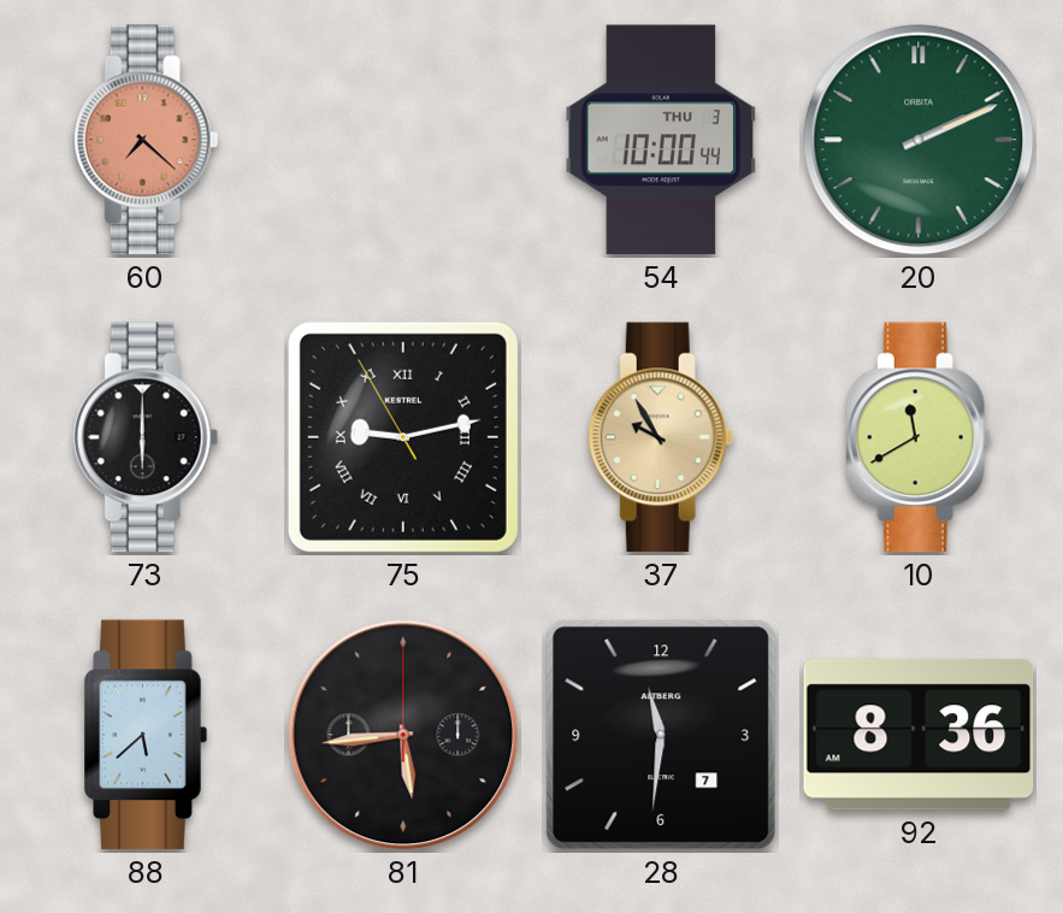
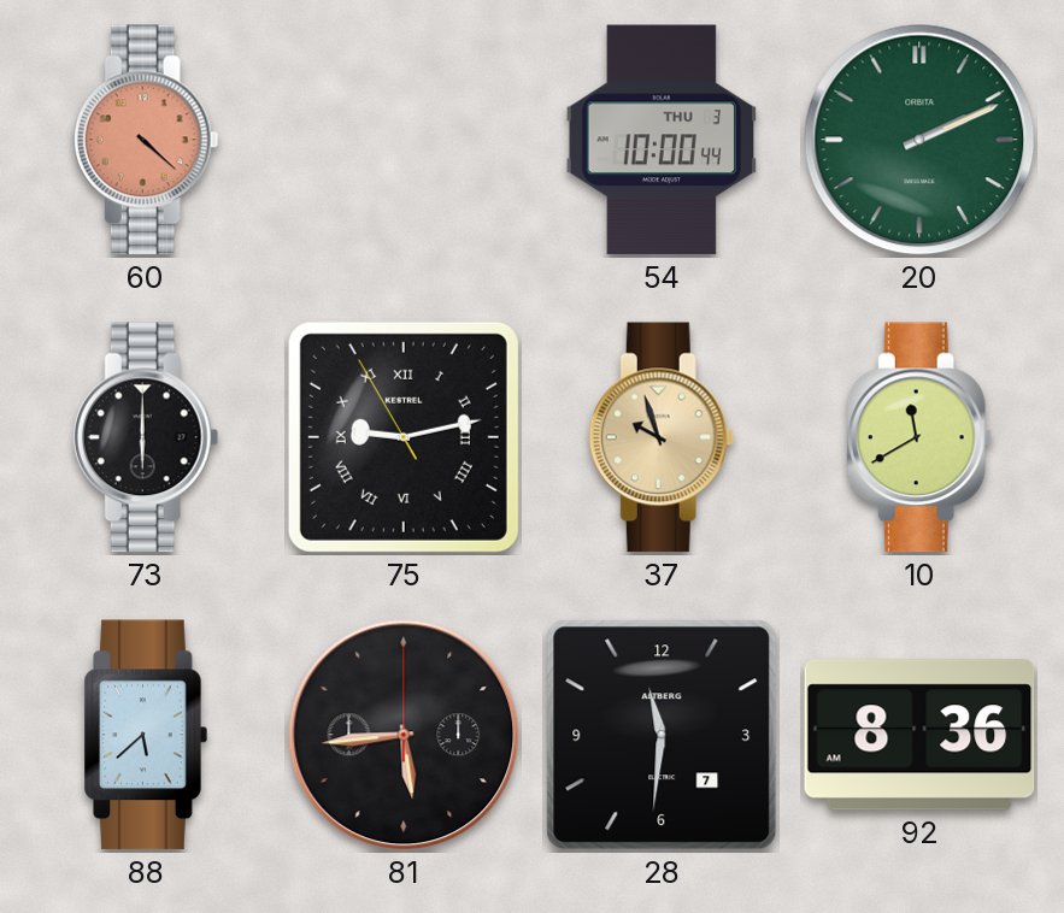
60: 7:22 -> 4:22
37: 9:55 -> 9:57
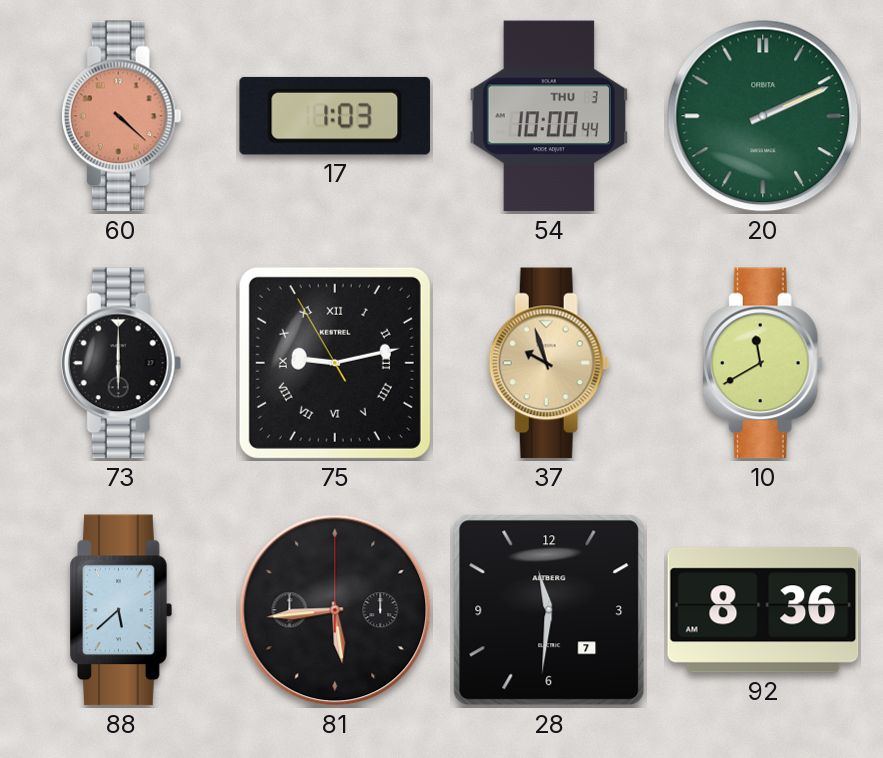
17: none -> 1:03
